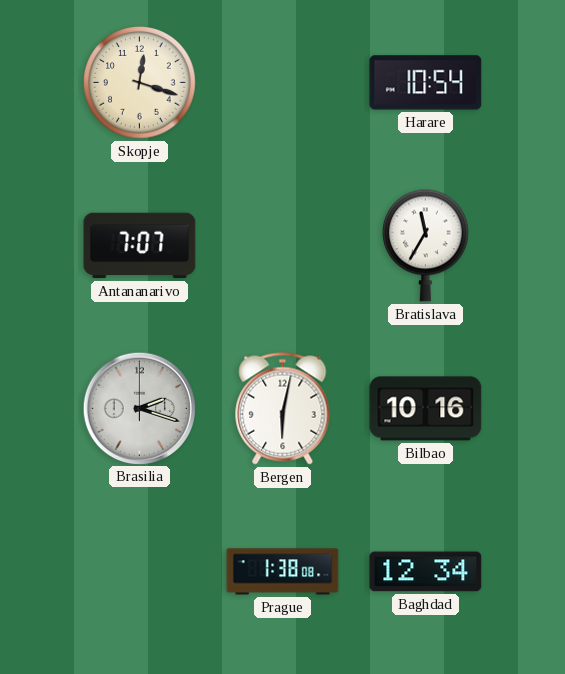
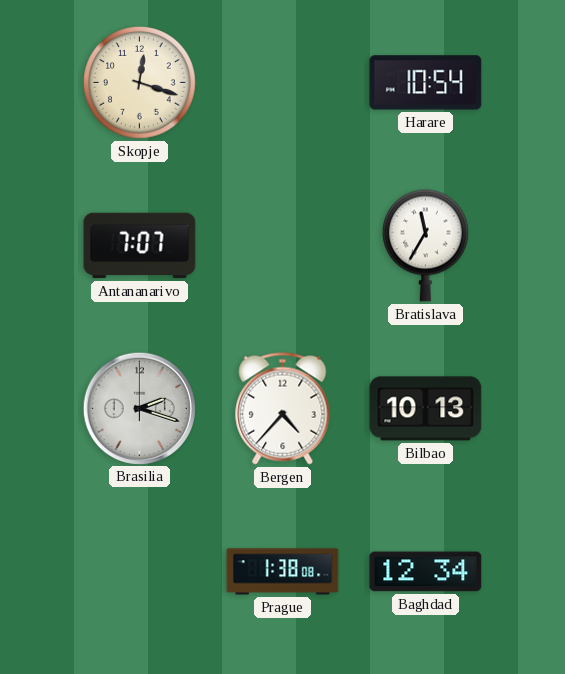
Bergen: 6:02 -> 4:37
Bilbao: 10:16 -> 10:13
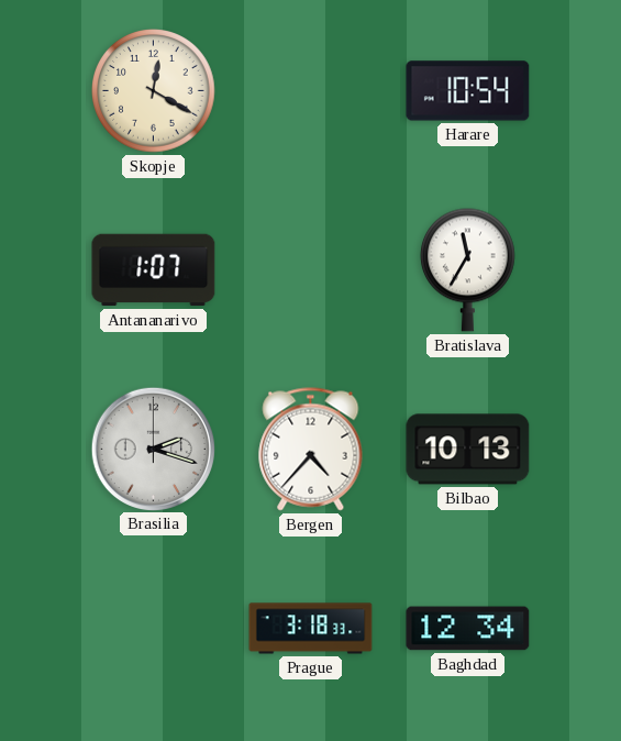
Skopje: 12:18 -> 12:20
Antananarivo: 7:07 -> 1:07
Prague: 1:38 -> 3:18
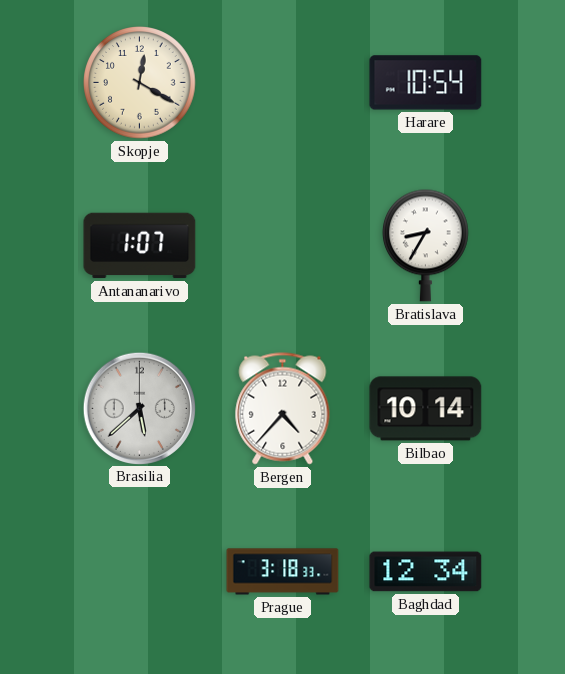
Bratislava: 11:35 -> 8:35
Brasilia: 2:18 -> 5:38
Bilbao: 10:13 -> 10:14
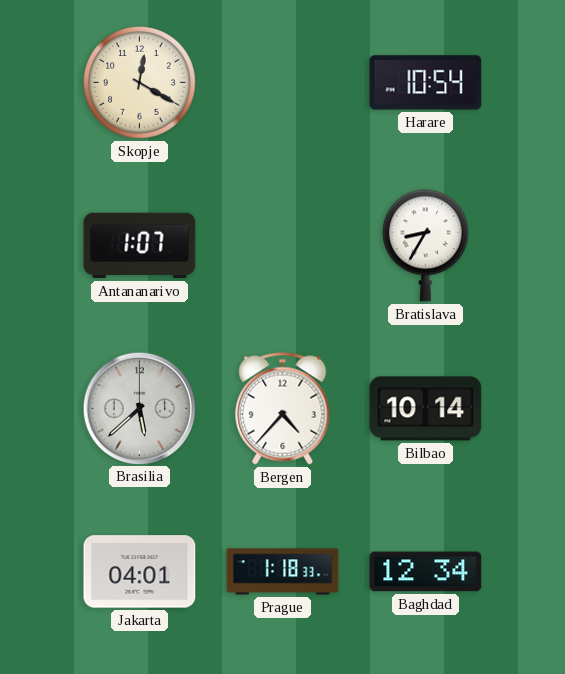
Jakarta: none -> 04:01
Prague: 3:18 -> 1:18
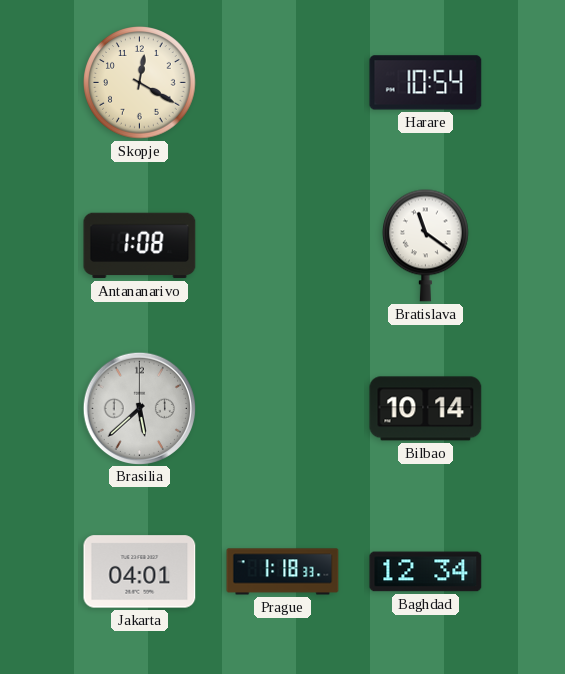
Antananarivo: 1:07 -> 1:08
Bratislava: 8:35 -> 11:21
Bergen: 4:37 -> none
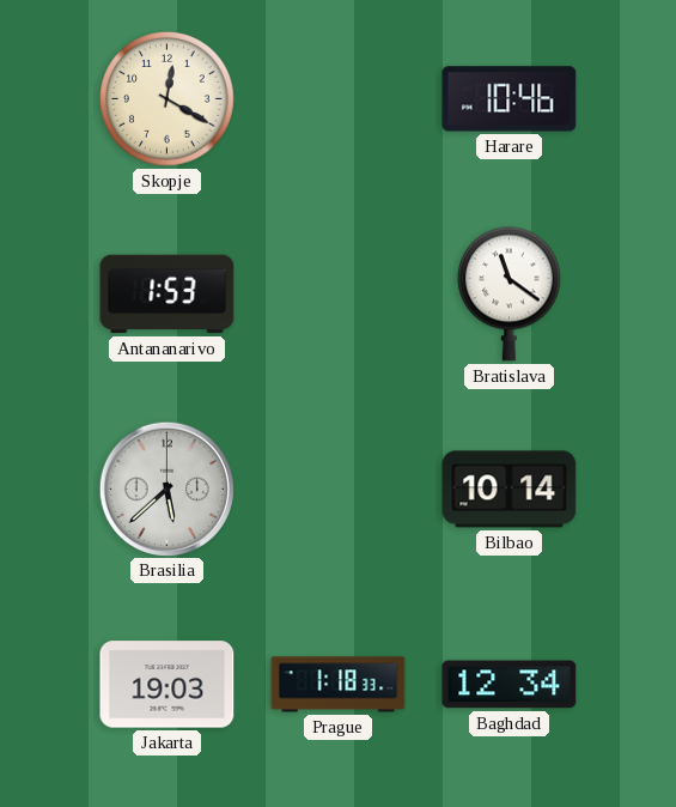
Harare: 10:54 -> 10:46
Antananarivo: 1:08 -> 1:53
Jakarta: 04:01 -> 19:03
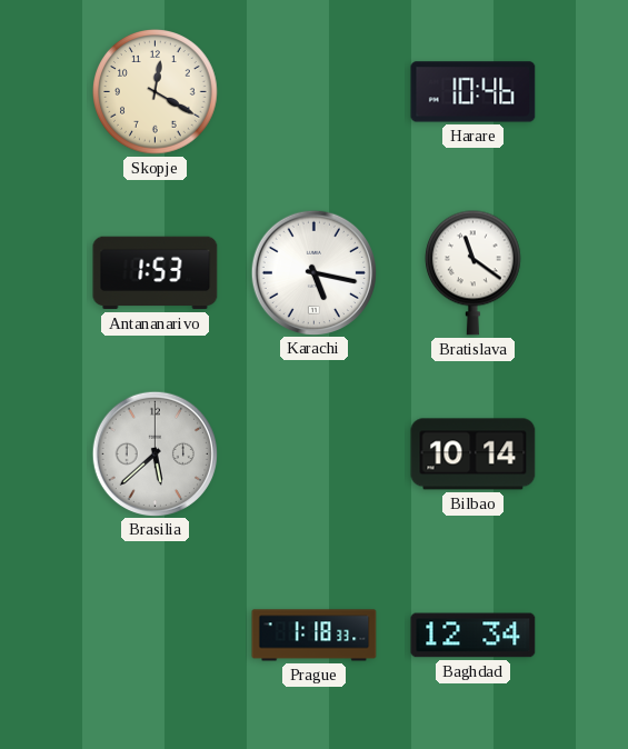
Karachi: none -> 5:17
Jakarta: 19:03 -> none
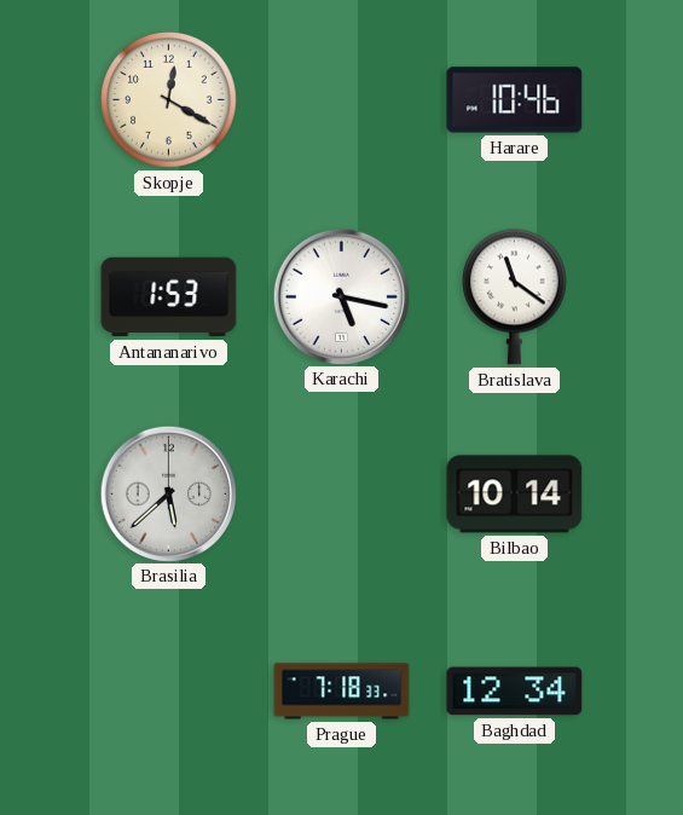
Prague: 1:18 -> 7:18
